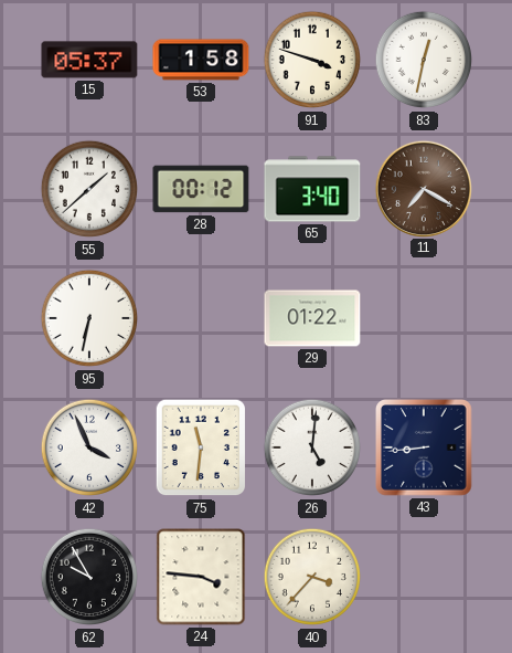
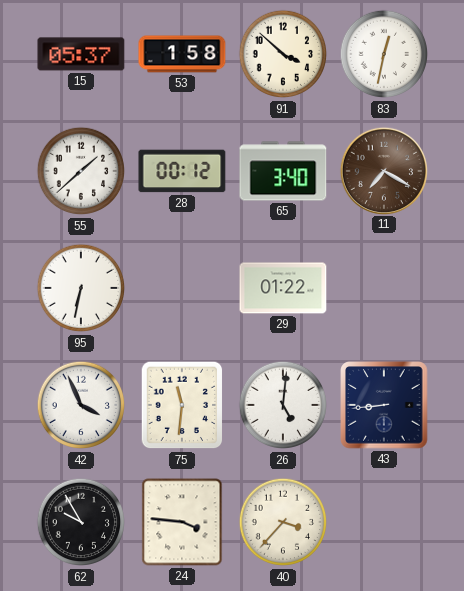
91: 3:48 -> 3:52
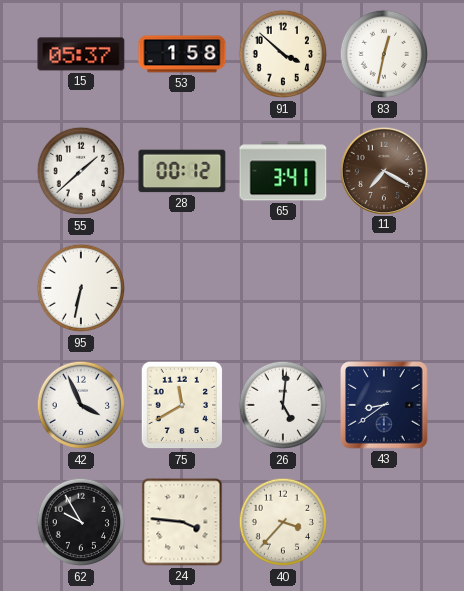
65: 3:40 -> 3:41
29: 01:22 -> none
75: 11:31 -> 11:40
43: 8:44 -> 8:39
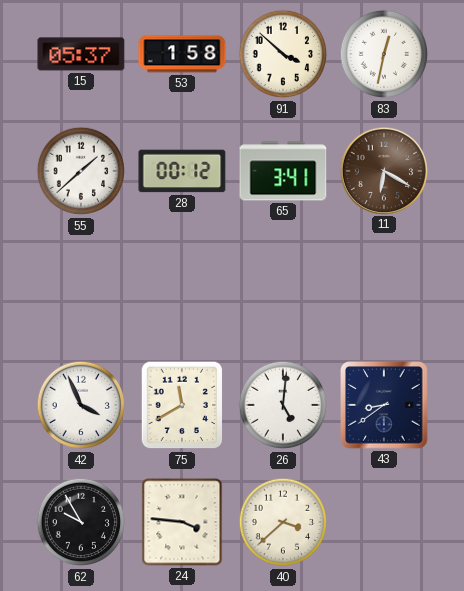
11: 7:20 -> 6:20
95: 6:32 -> none
40: 3:37 -> 3:38
